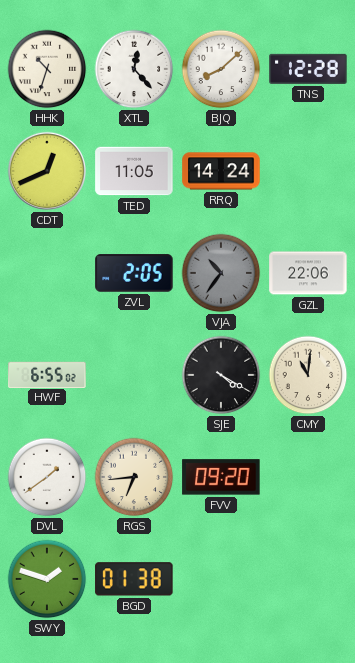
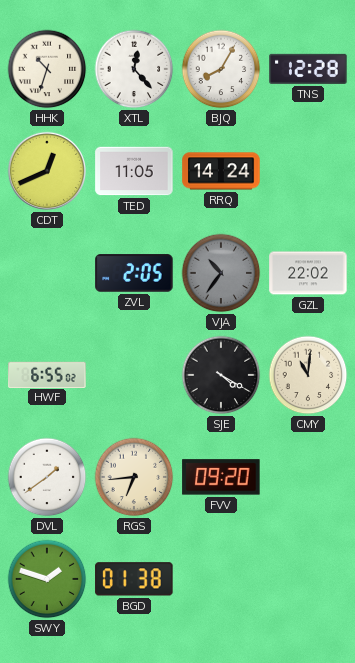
BJQ: 8:08 -> 8:05
GZL: 22:06 -> 22:02
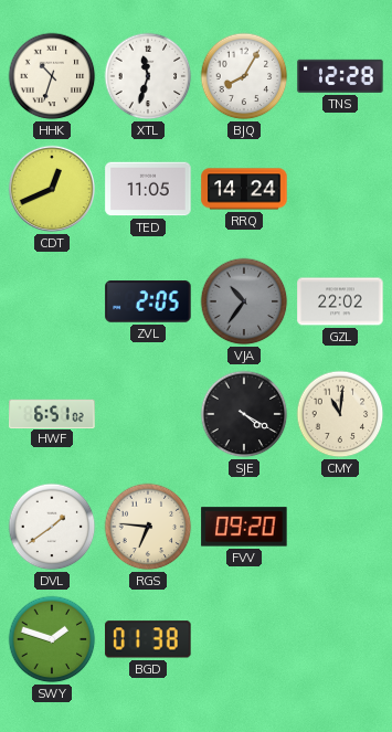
XTL: 12:23 -> 11:33
HWF: 6:55 -> 6:51
RGS: 6:44 -> 6:46
